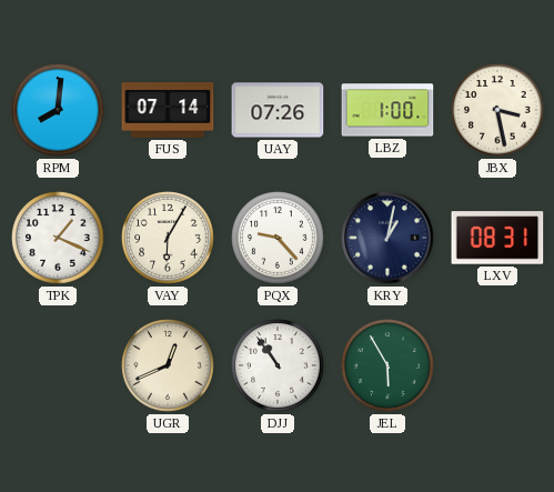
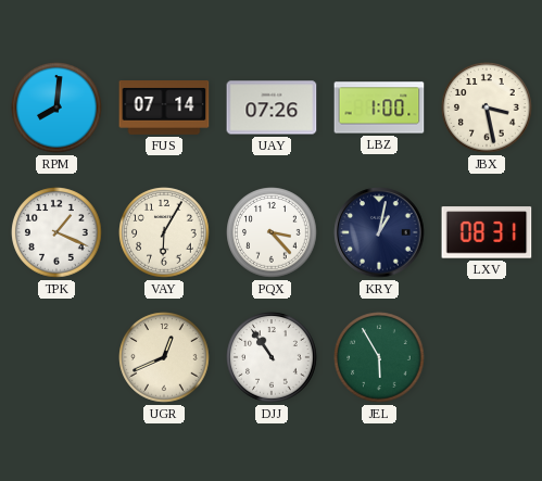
PQX: 9:23 -> 3:23
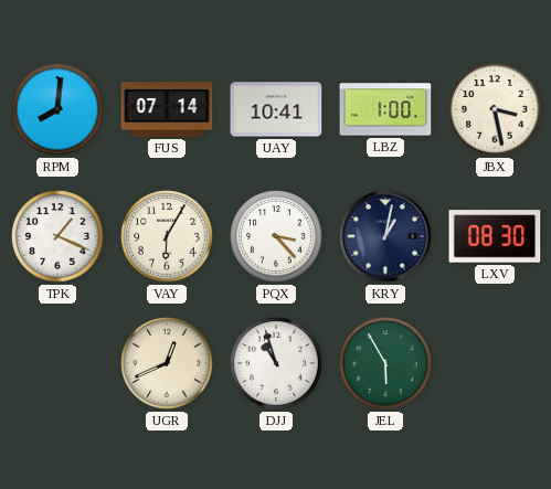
UAY: 07:26 -> 10:41
LXV: 08:31 -> 08:30
DJJ: 10:54 -> 10:57
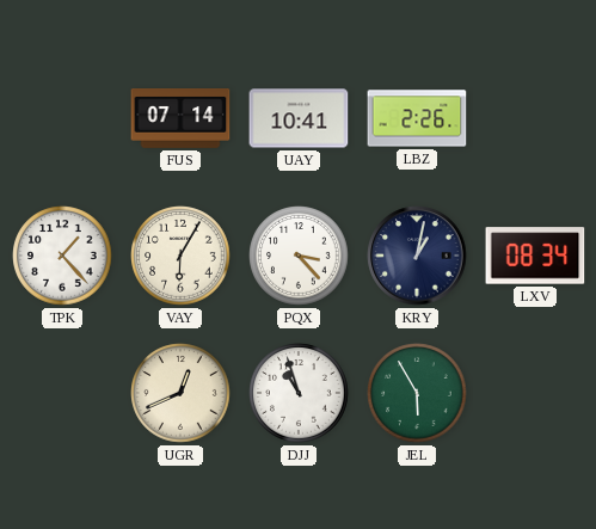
RPM: 8:01 -> none
LBZ: 1:00 -> 2:26
JBX: 3:28 -> none
TPK: 1:19 -> 1:23
LXV: 08:30 -> 08:34
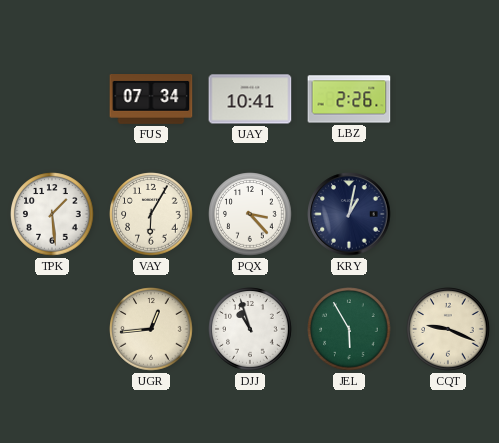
FUS: 07:14 -> 07:34
TPK: 1:23 -> 1:29
LXV: 08:34 -> none
UGR: 12:41 -> 12:44
CQT: none -> 9:19
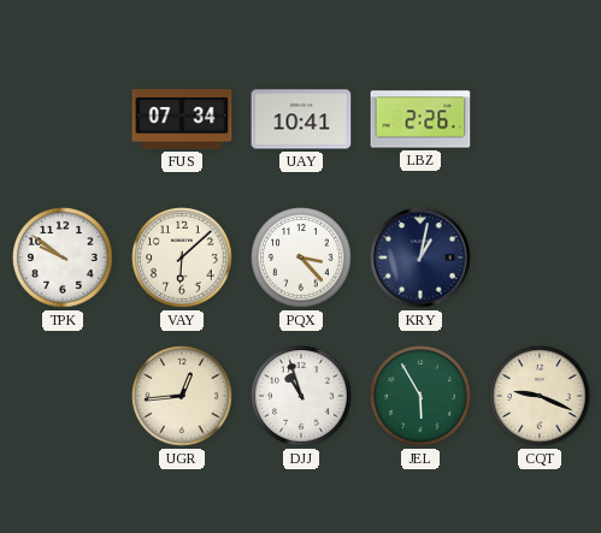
TPK: 1:29 -> 9:51
VAY: 6:05 -> 6:08
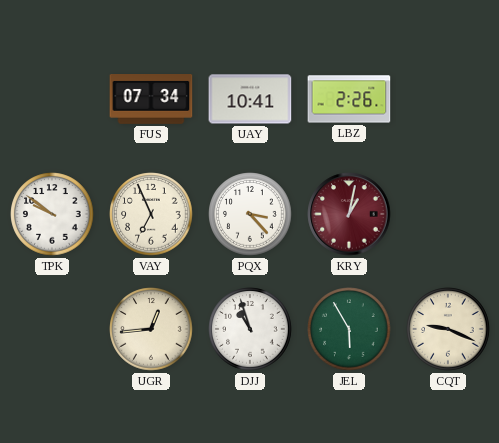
VAY: 6:08 -> 6:56
KRY dial: navy -> burgundy
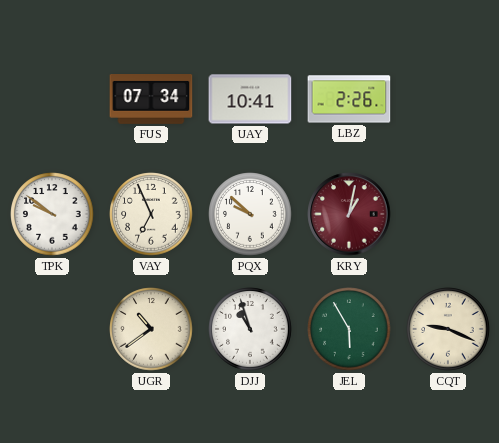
PQX: 3:23 -> 9:52
UGR: 12:44 -> 10:39
